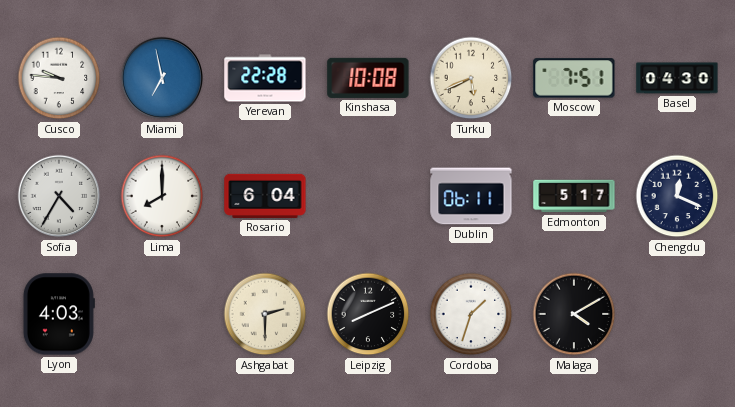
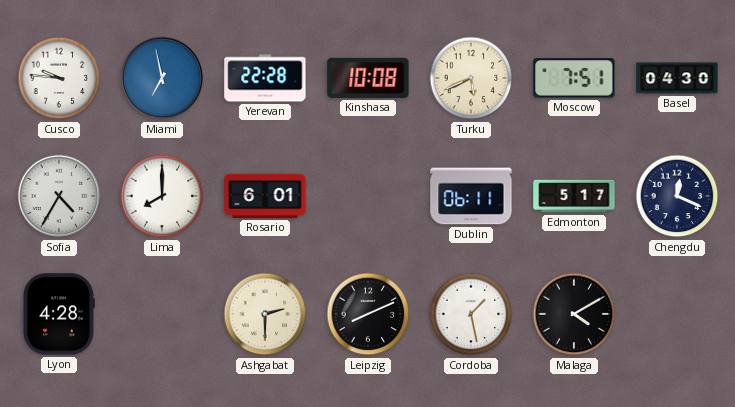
Rosario: 6:04 -> 6:01
Lyon: 4:03 -> 4:28
Cordoba: 1:33 -> 1:28
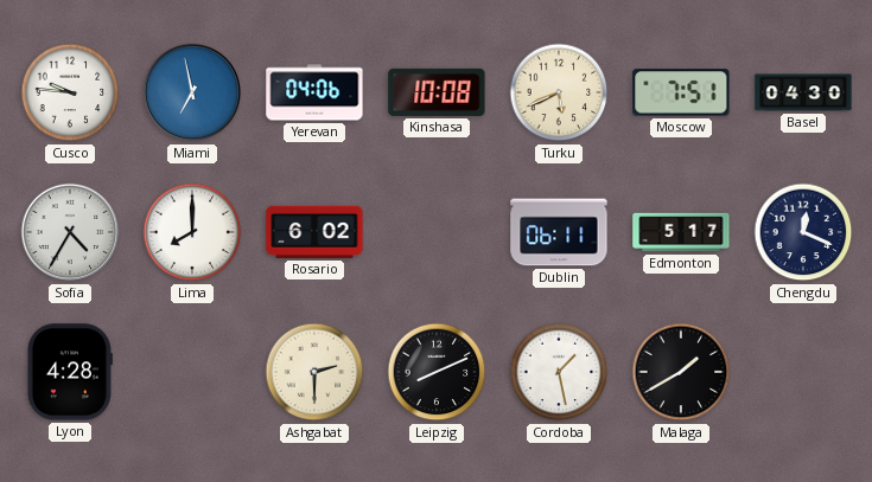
Yerevan: 22:28 -> 04:06
Rosario: 6:01 -> 6:02
Malaga: 4:10 -> 1:40
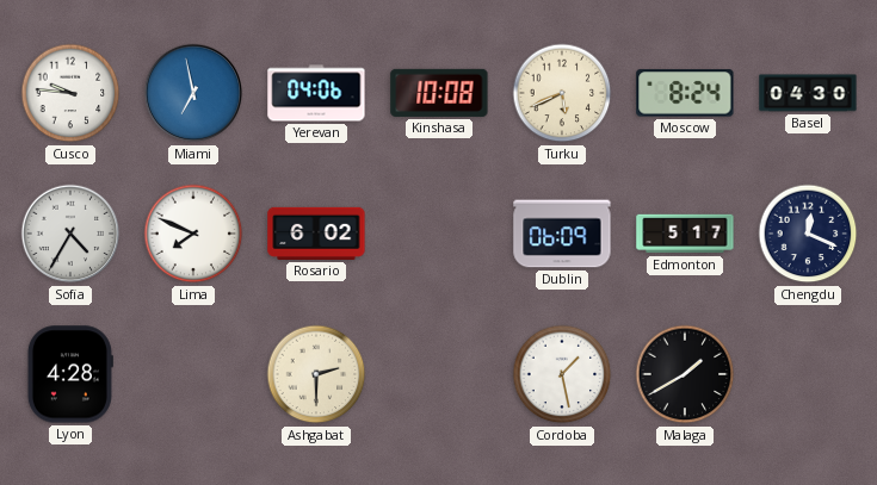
Moscow: 7:51 -> 8:24
Lima: 8:00 -> 7:49
Dublin: 06:11 -> 06:09
Leipzig: 8:11 -> none
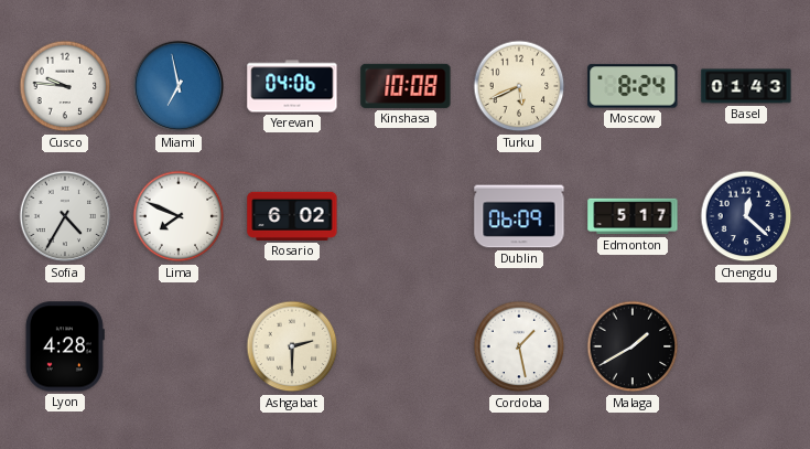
Basel: 04:30 -> 01:43
Chengdu: 12:19 -> 12:22
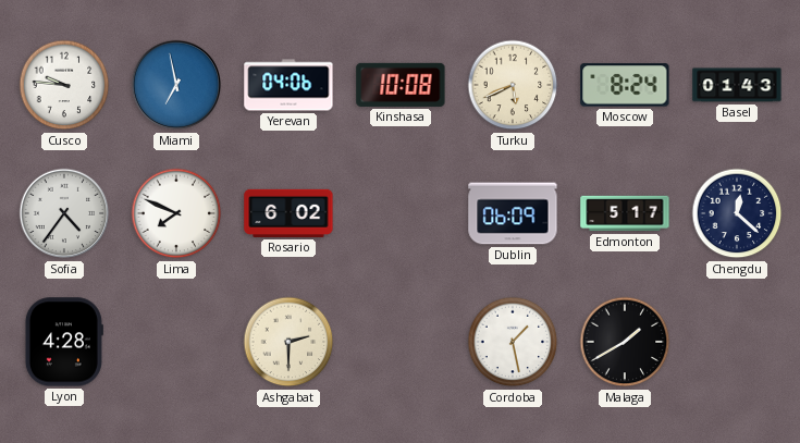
Sofia: 4:35 -> 4:36
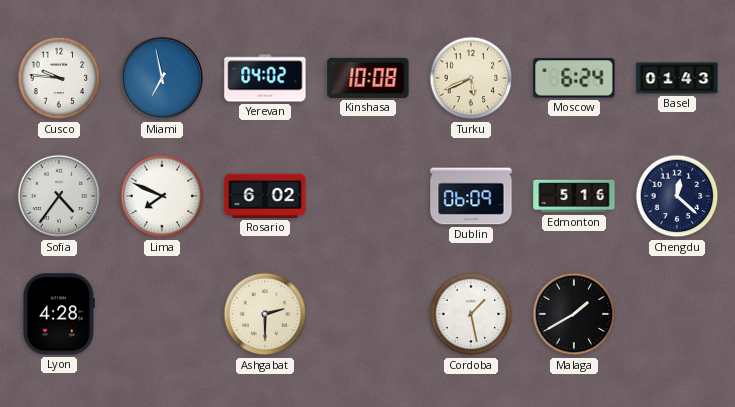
Yerevan: 04:06 -> 04:02
Moscow: 8:24 -> 6:24
Edmonton: 5:17 -> 5:16
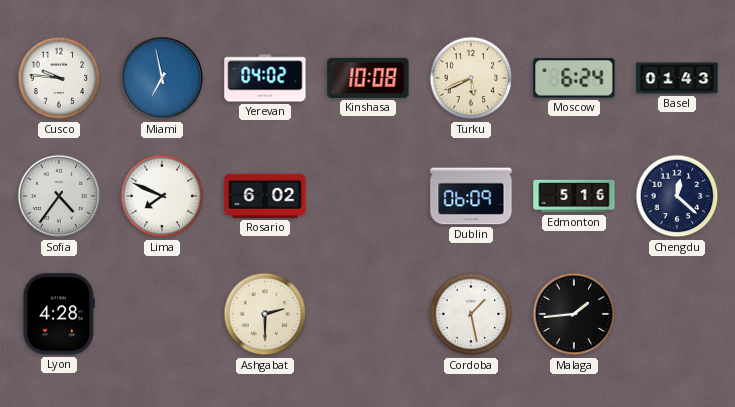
Malaga: 1:40 -> 1:44
